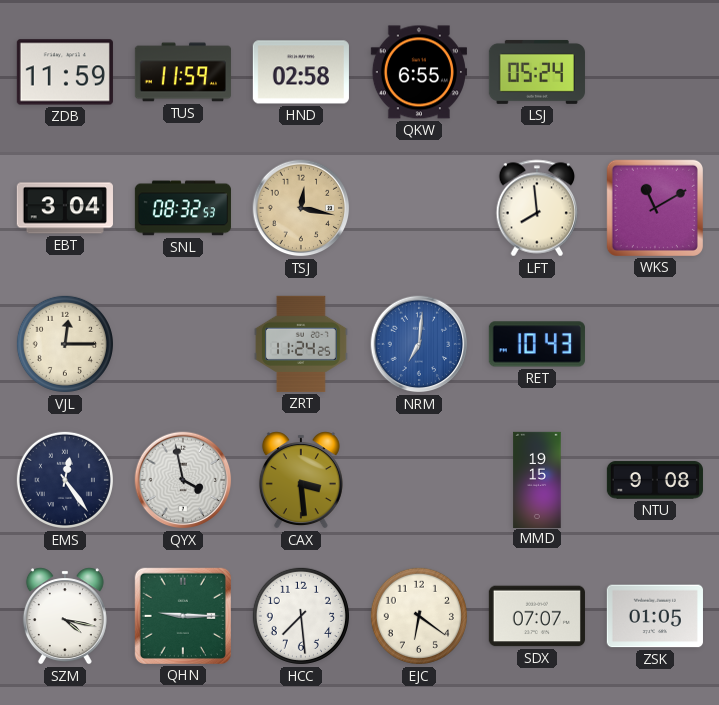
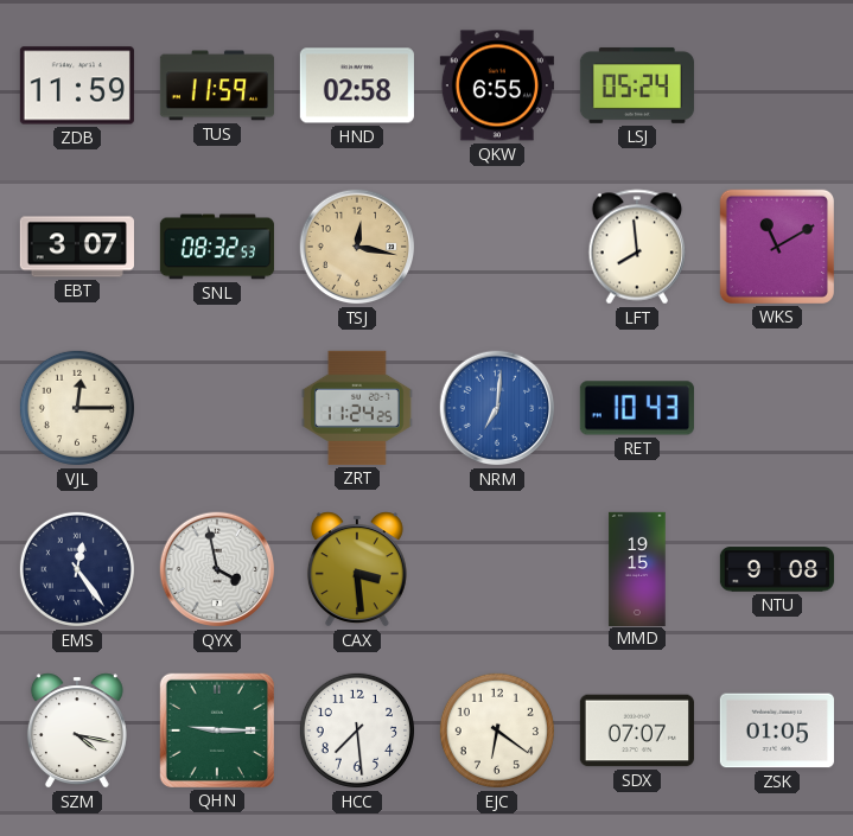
EBT: 3:04 -> 3:07
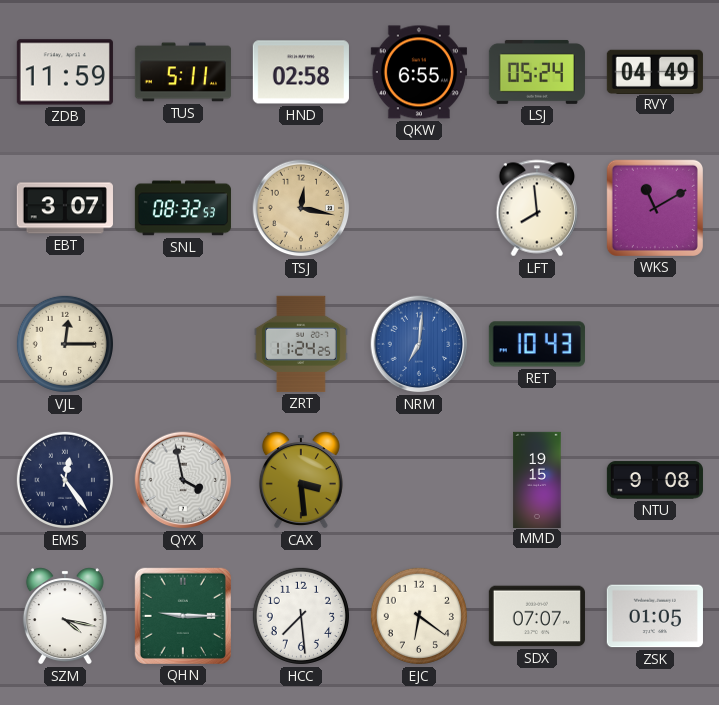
TUS: 11:59 -> 5:11
RVY: none -> 04:49
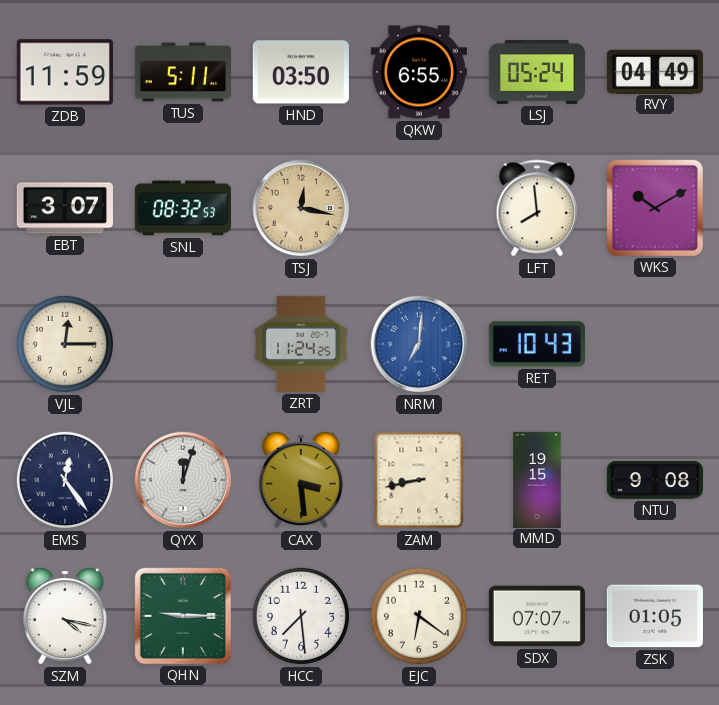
HND: 02:58 -> 03:50
WKS: 11:10 -> 10:10
QYX: 3:58 -> 12:03
ZAM: none -> 8:43
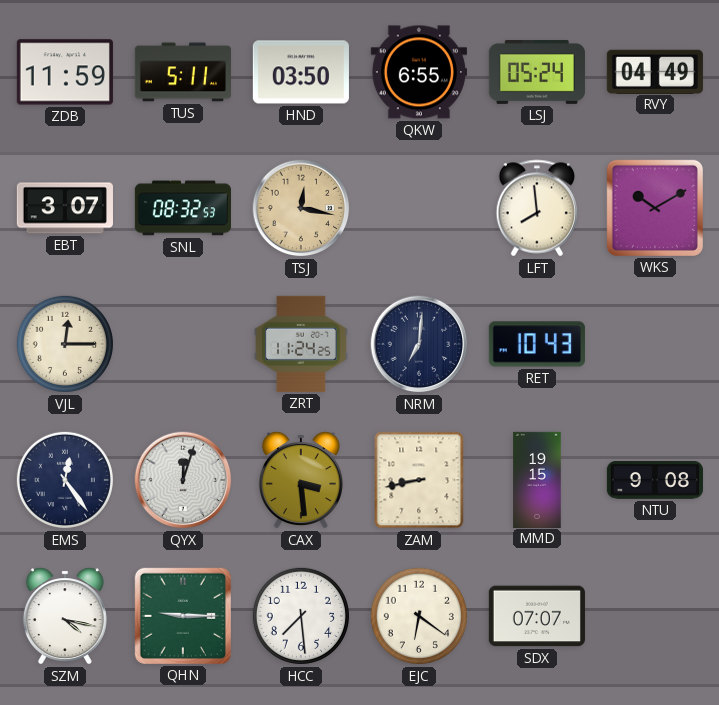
NRM dial: blue -> navy
ZSK: 01:05 -> none
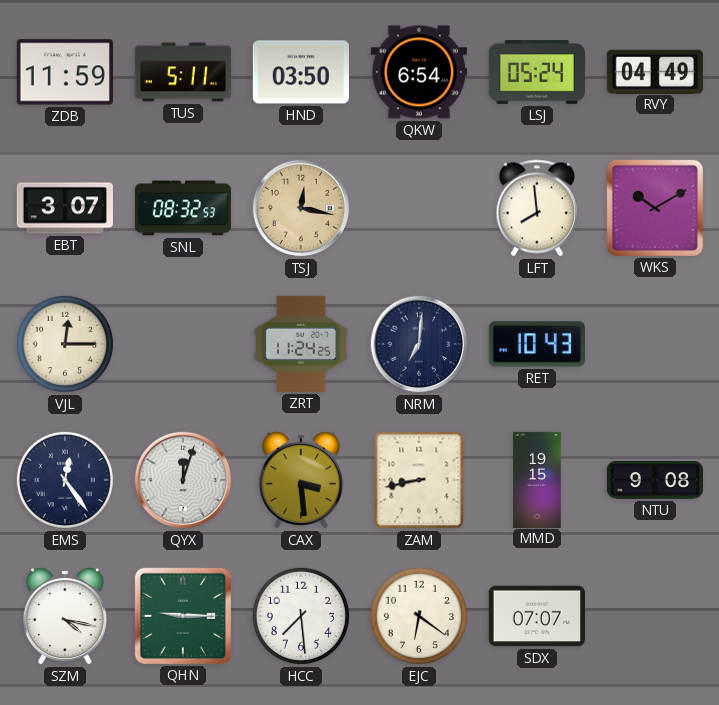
QKW: 6:55 -> 6:54
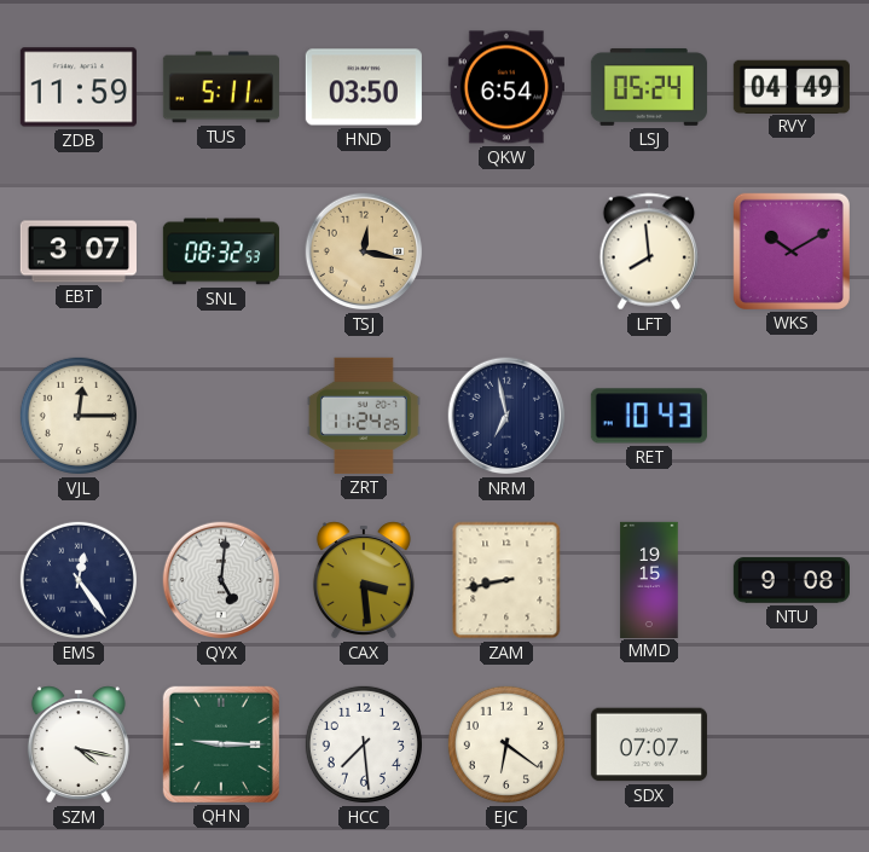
NRM: 7:01 -> 6:58
QYX: 12:03 -> 5:01
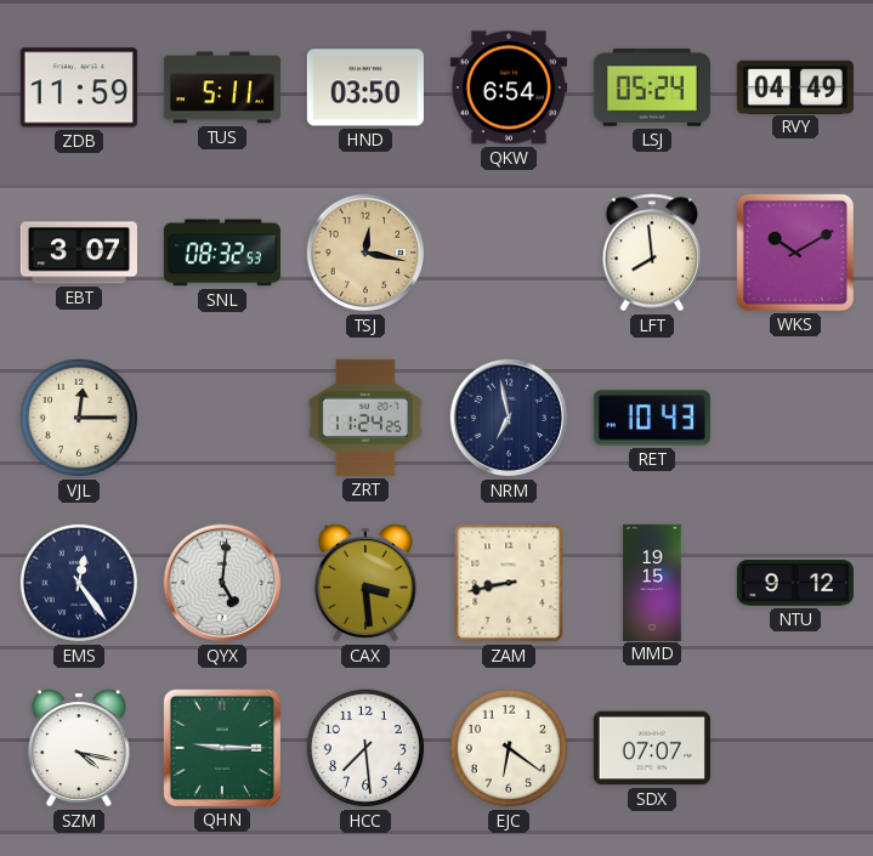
NTU: 9:08 -> 9:12
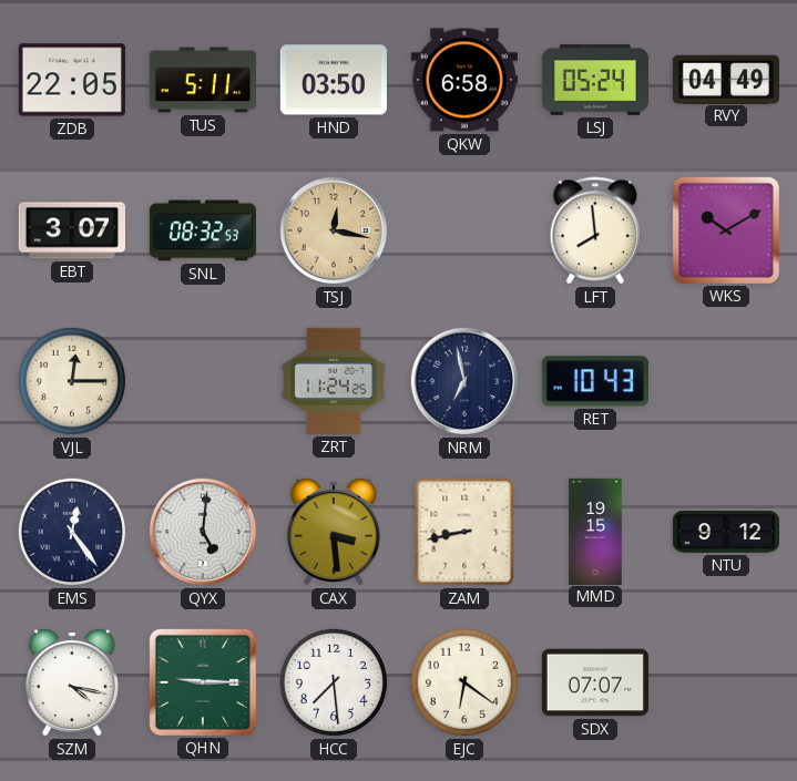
ZDB: 11:59 -> 22:05
QKW: 6:54 -> 6:58
